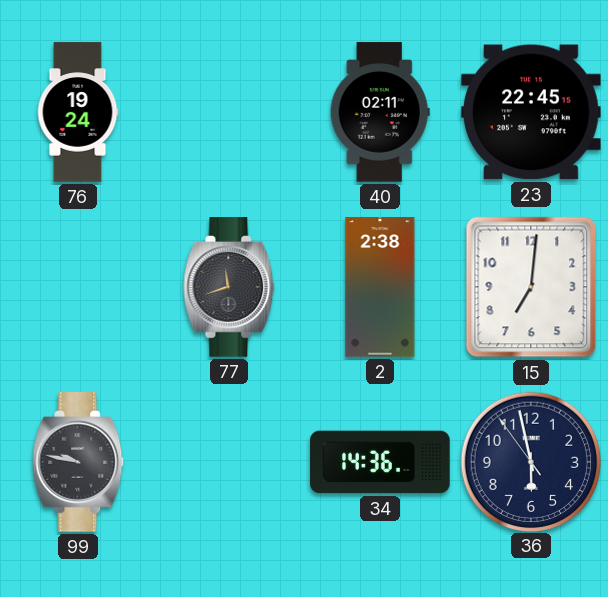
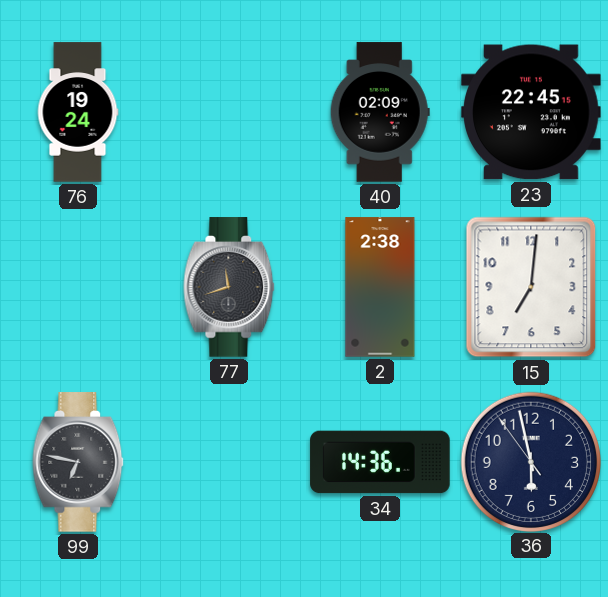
40: 02:11 -> 02:09
99: 9:47 -> 6:47
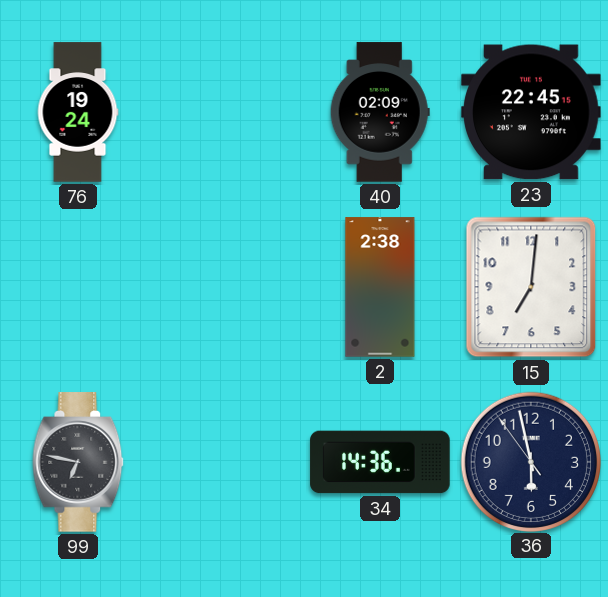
77: 11:42 -> none
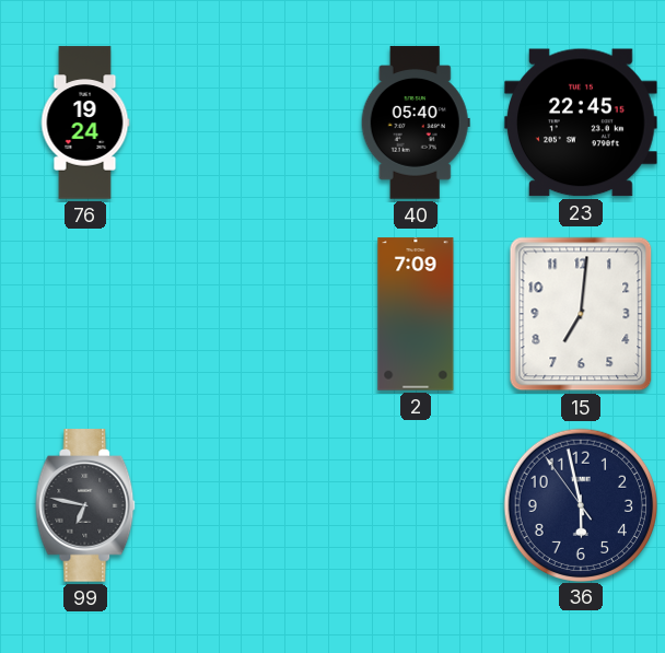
40: 02:09 -> 05:40
2: 2:38 -> 7:09
34: 14:36 -> none
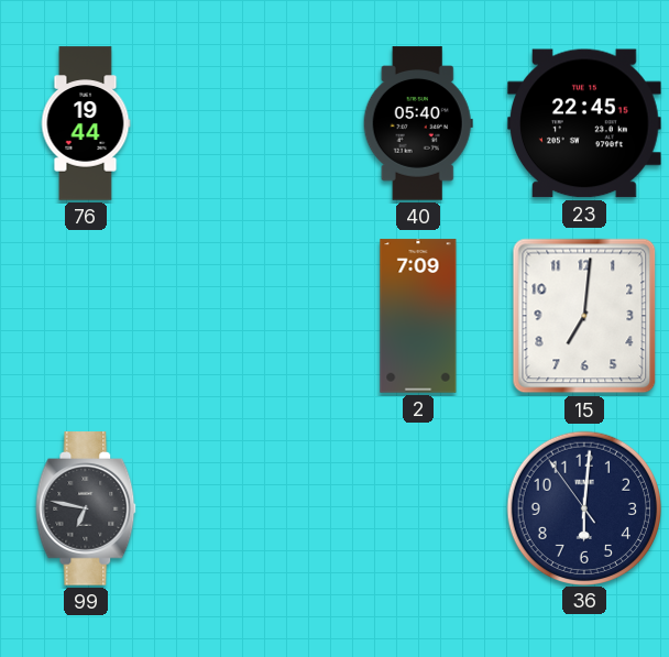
76: 19:24 -> 19:44
36: 5:57 -> 6:00
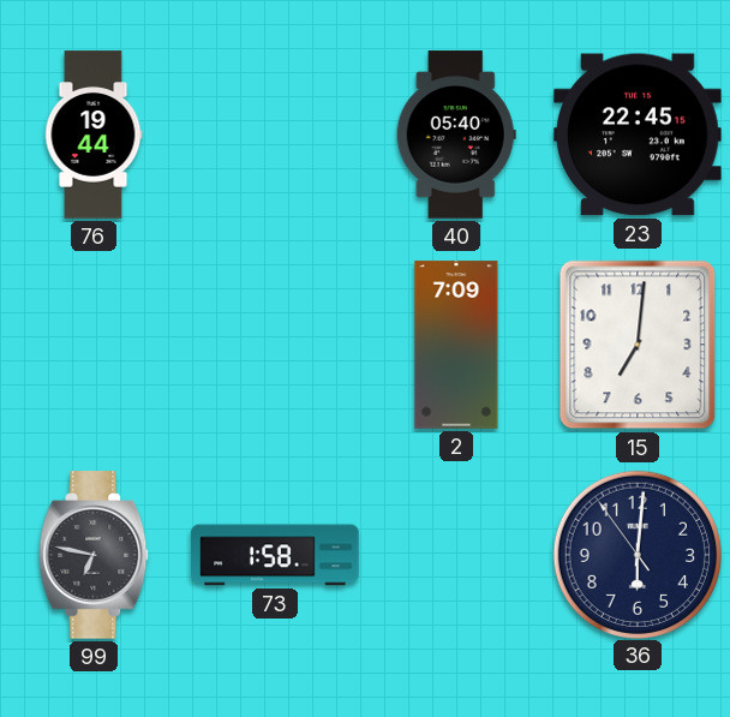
73: none -> 1:58
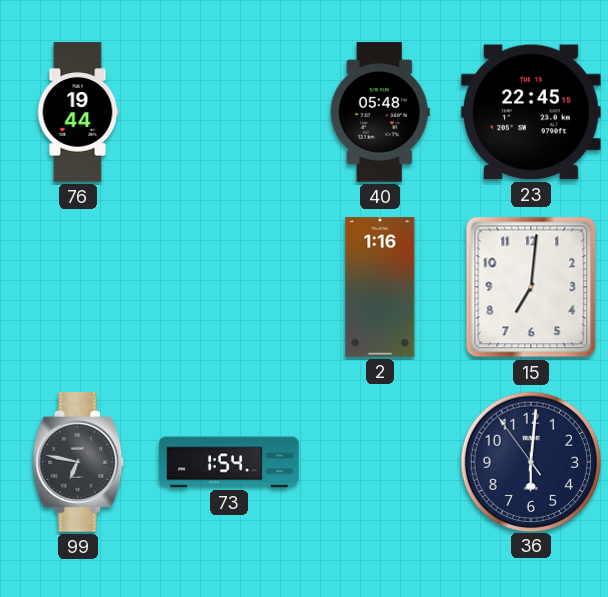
40: 05:40 -> 05:48
2: 7:09 -> 1:16
73: 1:58 -> 1:54
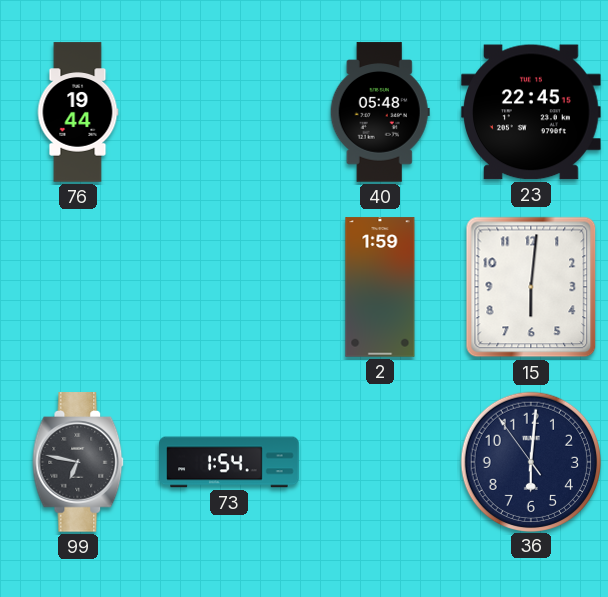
2: 1:16 -> 1:59
15: 7:01 -> 6:01
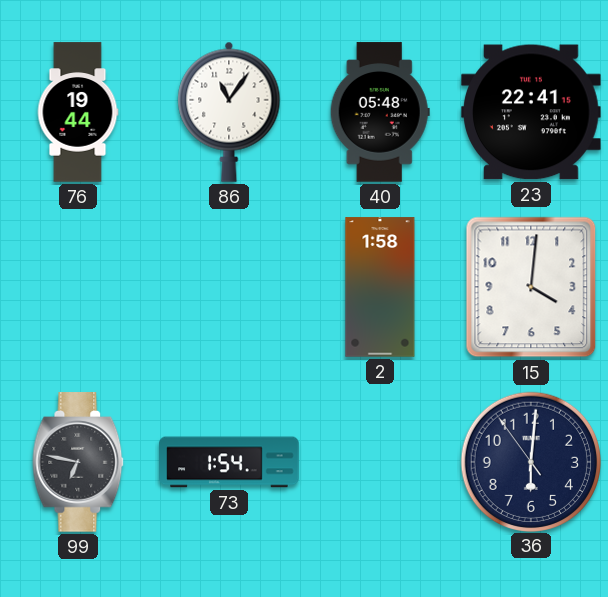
86: none -> 11:06
23: 22:45 -> 22:41
2: 1:59 -> 1:58
15: 6:01 -> 4:01
